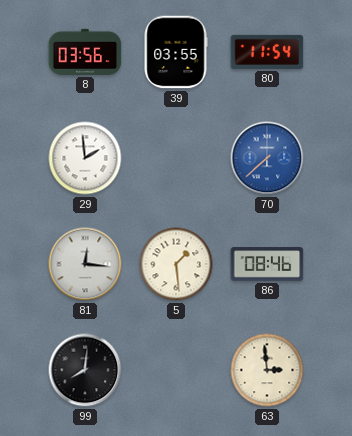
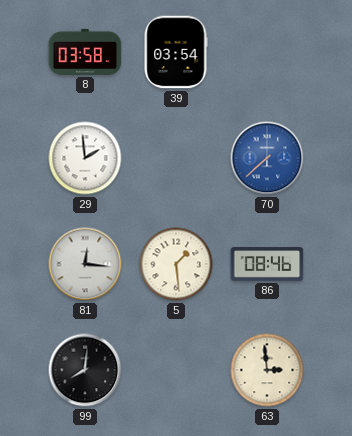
8: 03:56 -> 03:58
39: 03:55 -> 03:54
80: 11:54 -> none
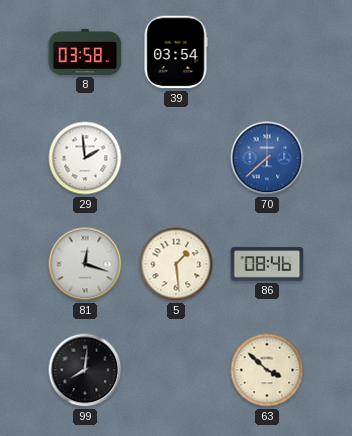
81: 12:16 -> 12:18
63: 2:59 -> 3:52
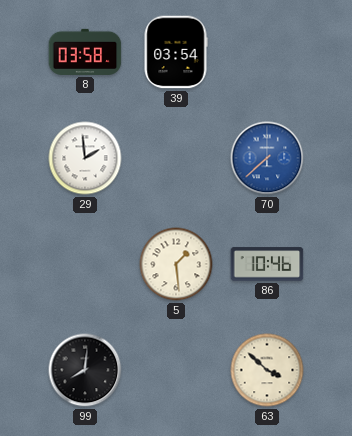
81: 12:18 -> none
86: 08:46 -> 10:46
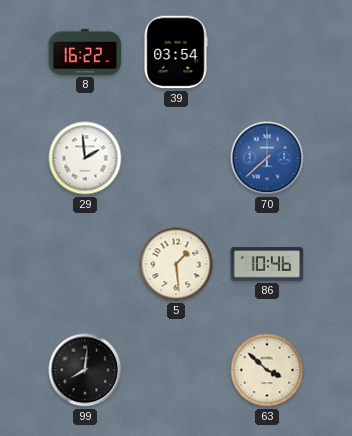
8: 03:58 -> 16:22
